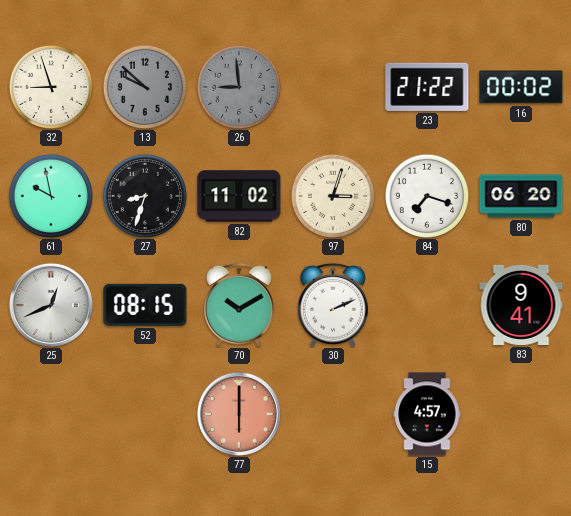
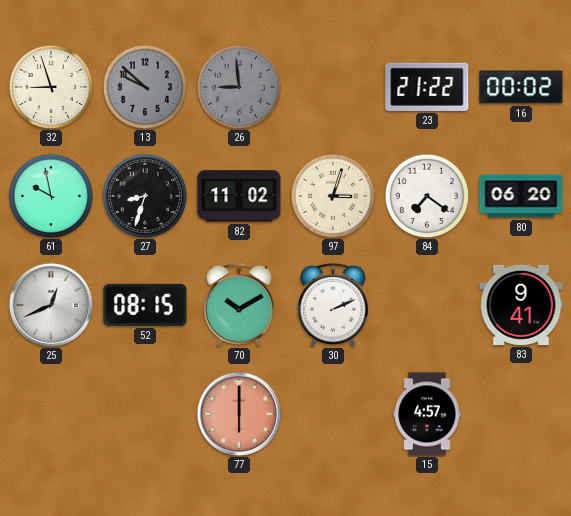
84: 7:18 -> 7:21
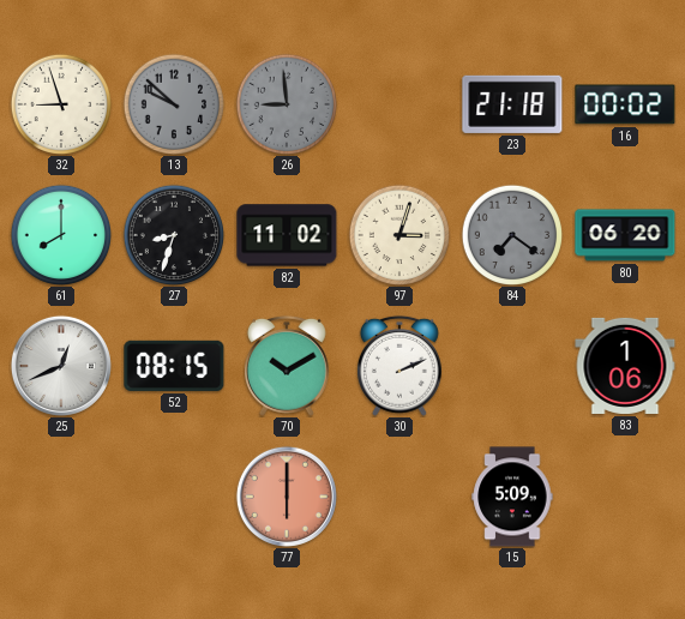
23: 21:22 -> 21:18
61: 9:58 -> 8:00
84 dial: white -> grey
83: 9:41 -> 1:06
15: 4:57 -> 5:09
